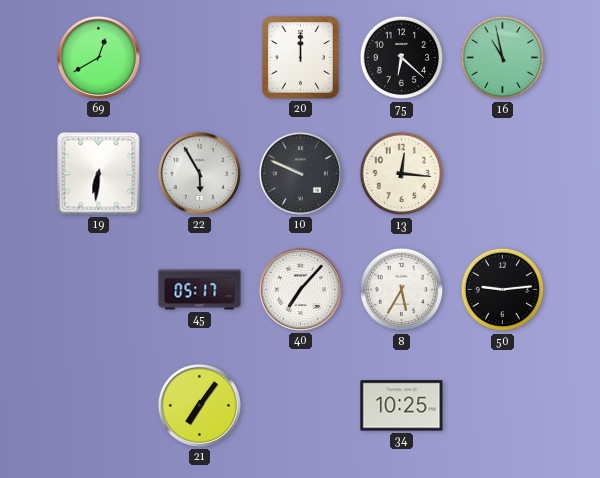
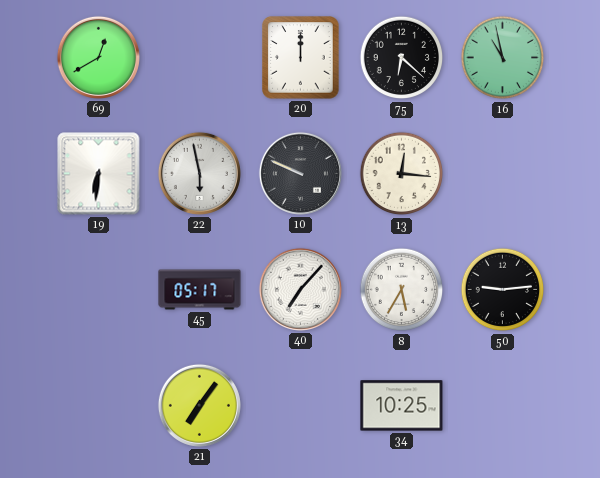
22: 5:55 -> 5:58
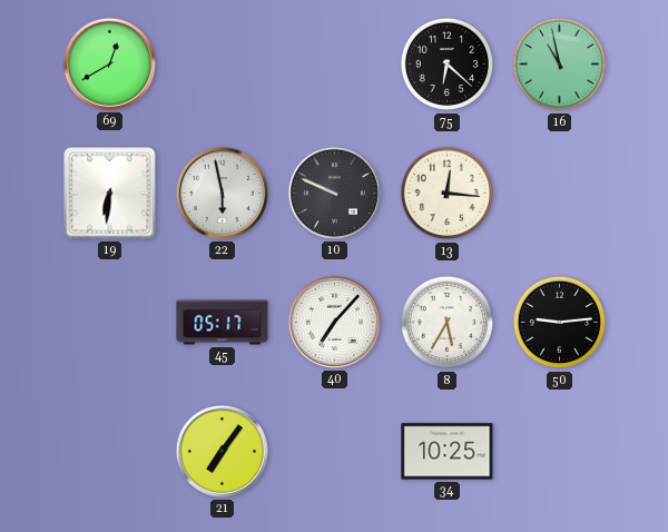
20: 12:00 -> none
